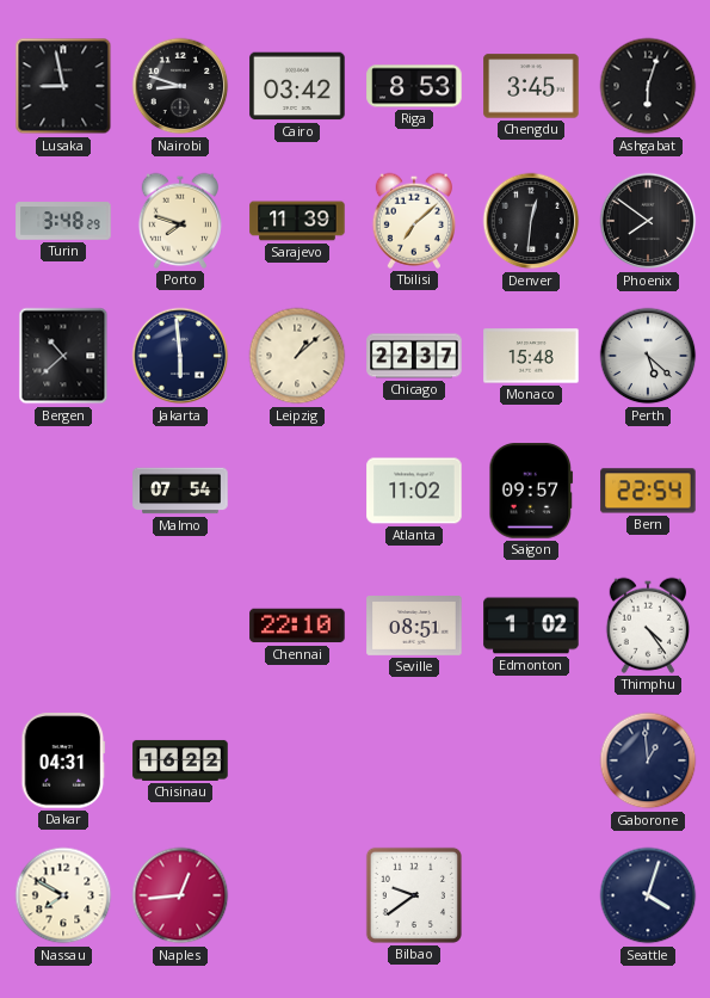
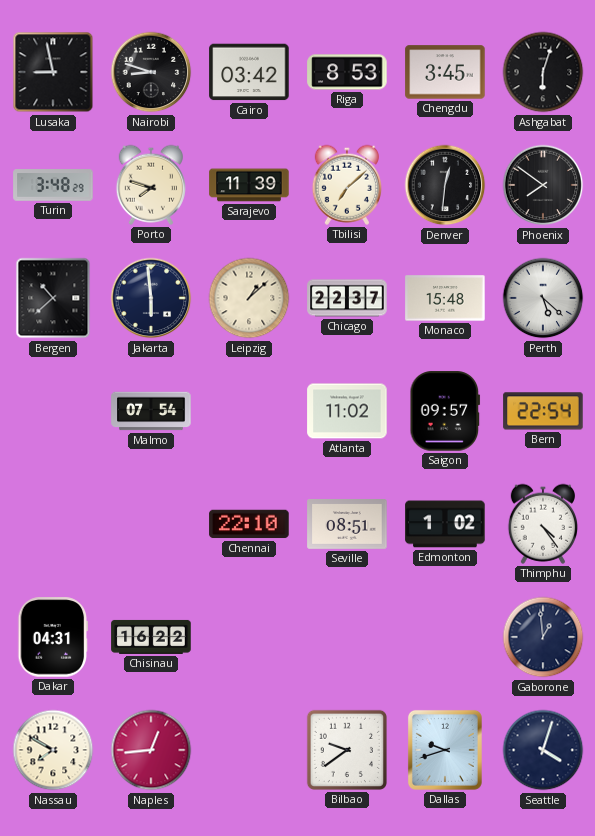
Dallas: none -> 9:42
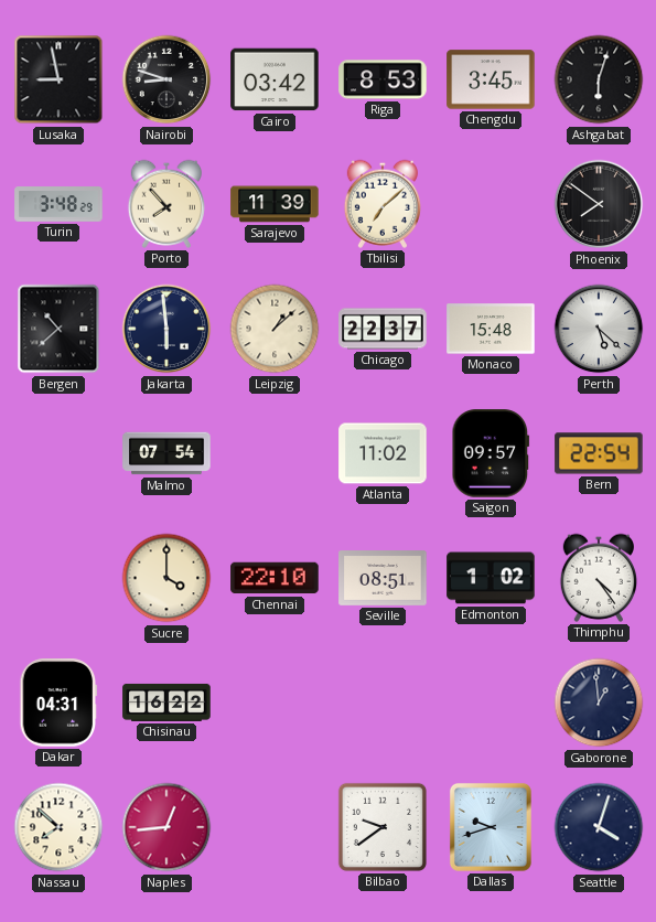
Porto: 7:48 -> 7:53
Denver: 12:31 -> none
Sucre: none -> 4:00
Nassau: 7:50 -> 7:52
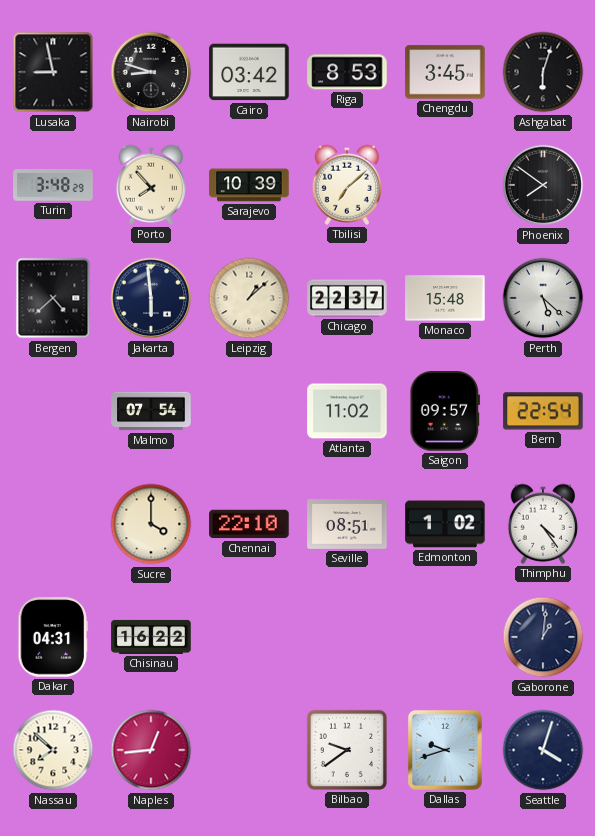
Sarajevo: 11:39 -> 10:39
Bergen: 10:38 -> 4:38
Gaborone: 12:59 -> 1:01
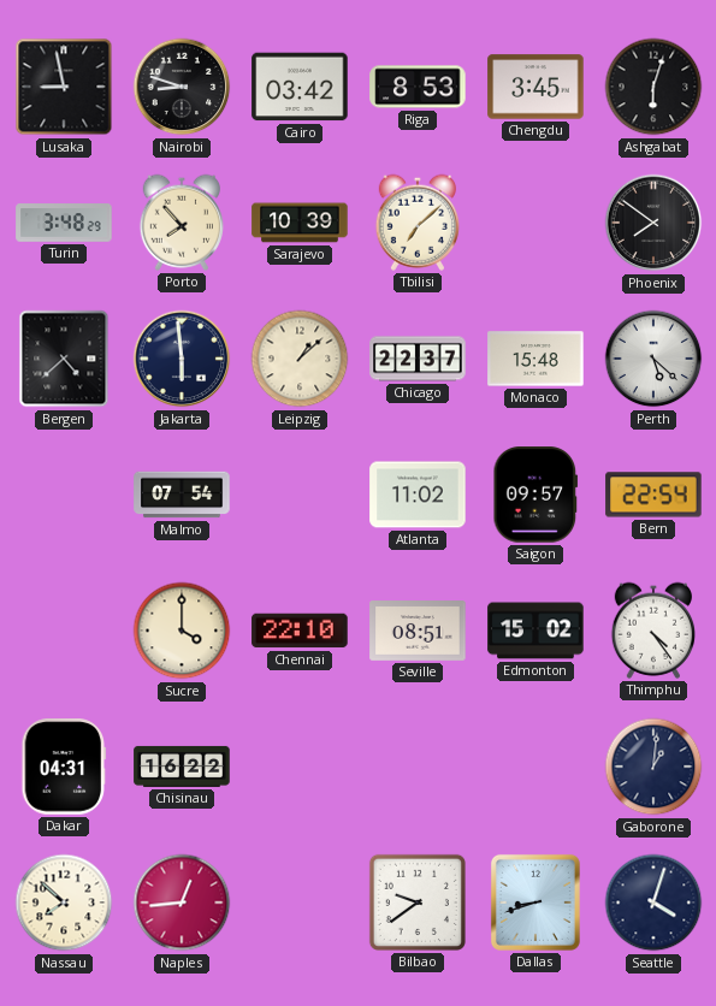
Edmonton: 1:02 -> 15:02
Dallas: 9:42 -> 8:42
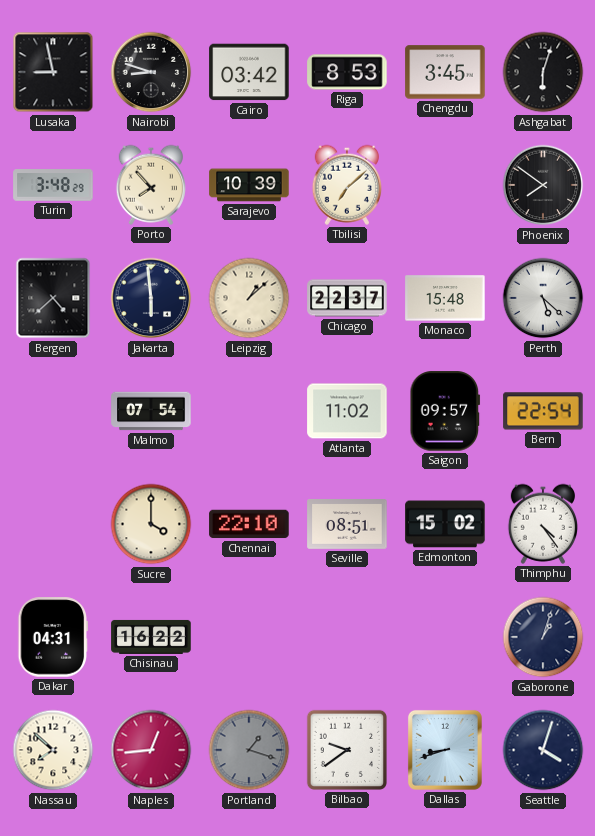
Gaborone: 1:01 -> 1:03
Portland: none -> 1:18
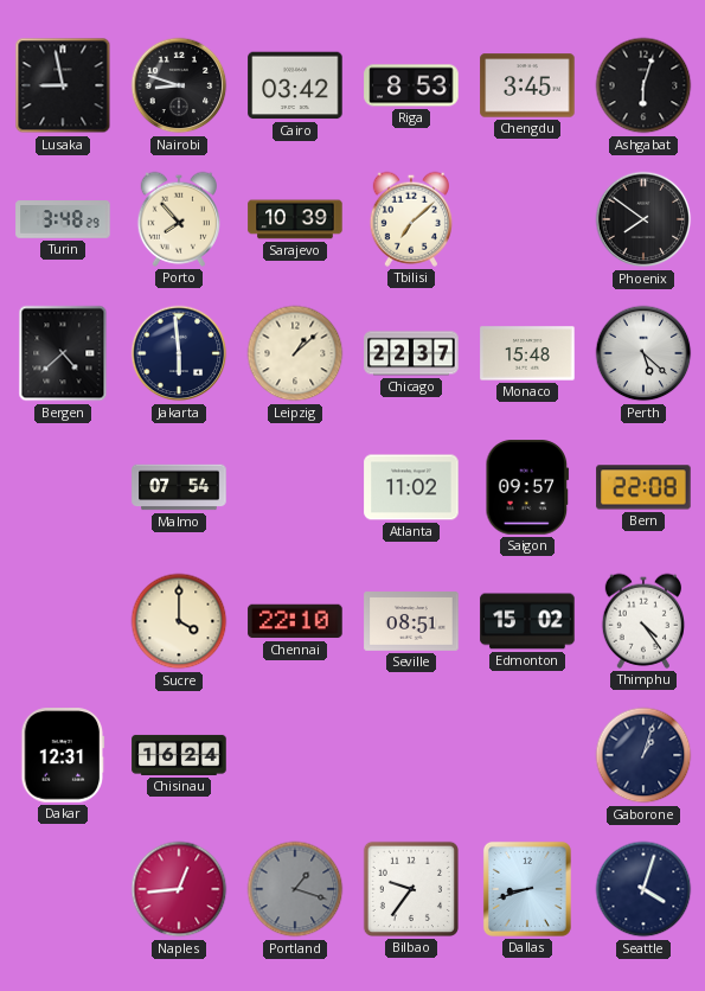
Bern: 22:54 -> 22:08
Dakar: 04:31 -> 12:31
Chisinau: 16:22 -> 16:24
Nassau: 7:52 -> none
Bilbao: 9:39 -> 9:36
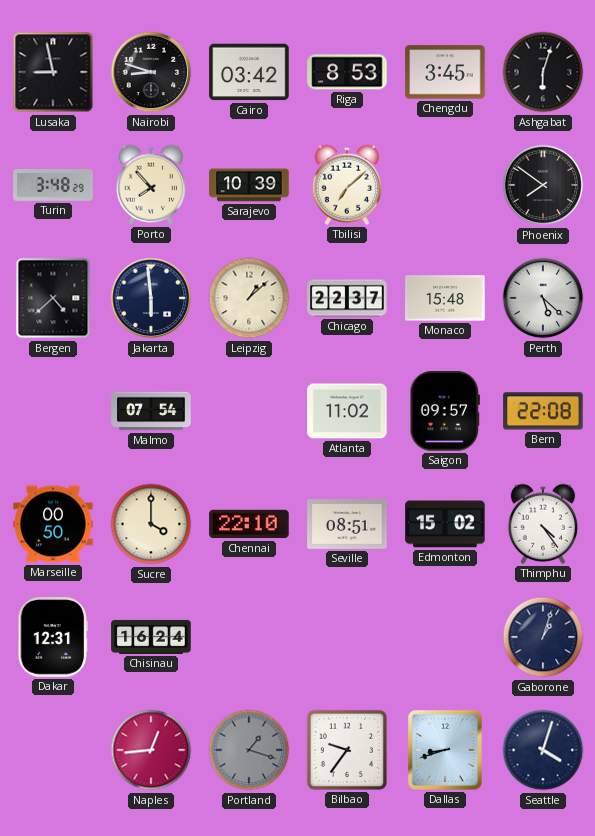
Marseille: none -> 00:50
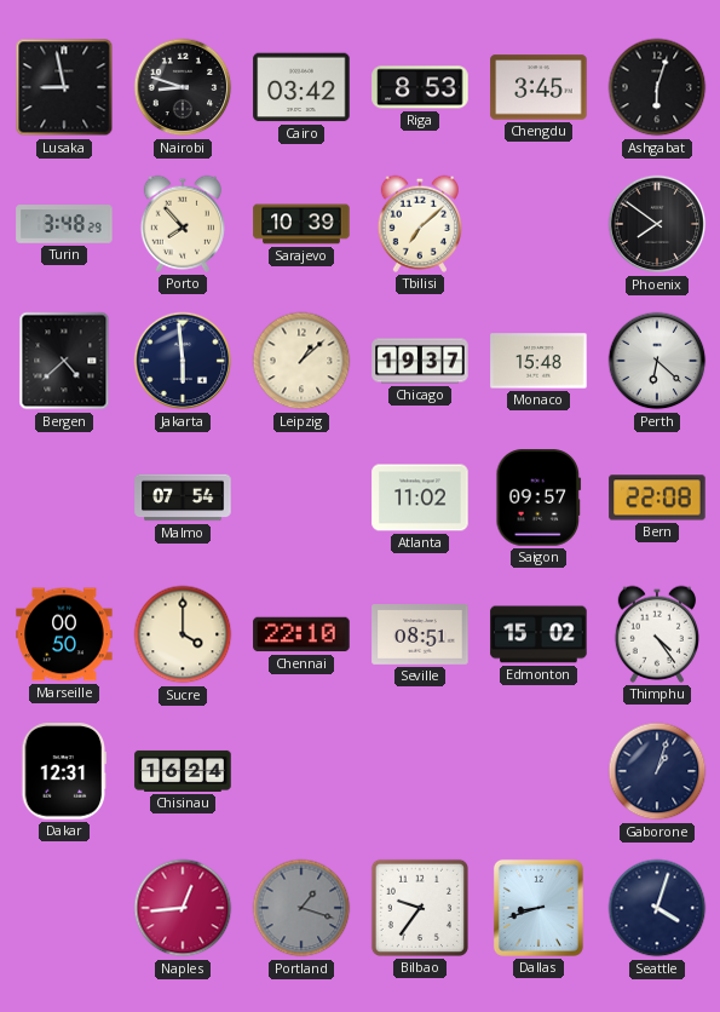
Chicago: 22:37 -> 19:37
Perth: 5:22 -> 6:22
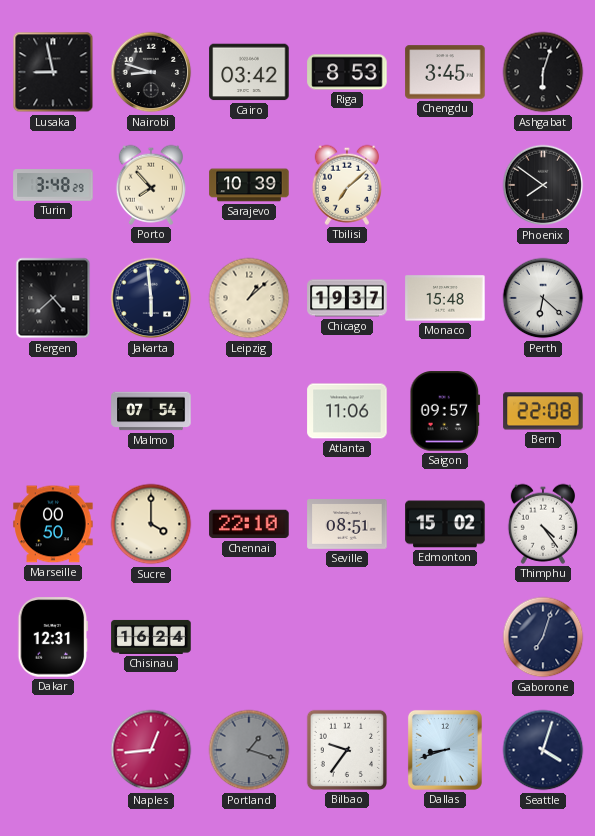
Atlanta: 11:02 -> 11:06
Gaborone: 1:03 -> 7:03
